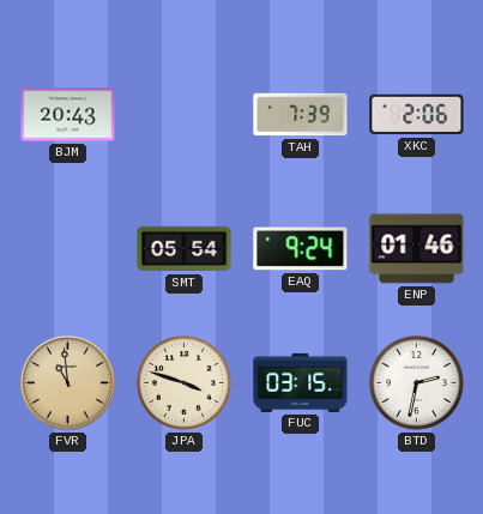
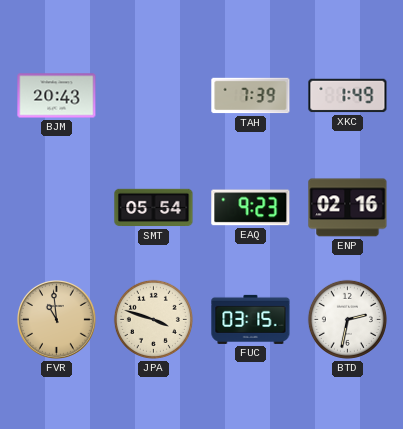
XKC: 2:06 -> 1:49
EAQ: 9:24 -> 9:23
ENP: 01:46 -> 02:16
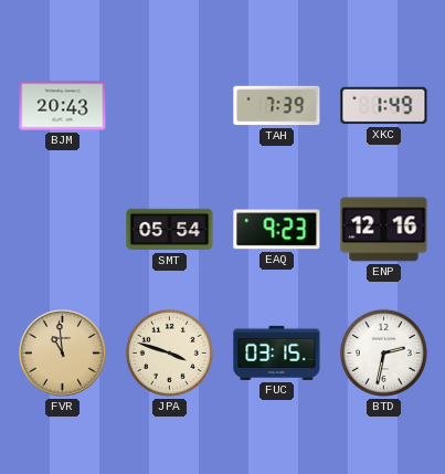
ENP: 02:16 -> 12:16
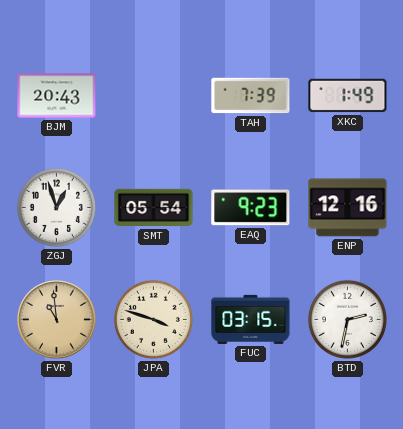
ZGJ: none -> 12:57
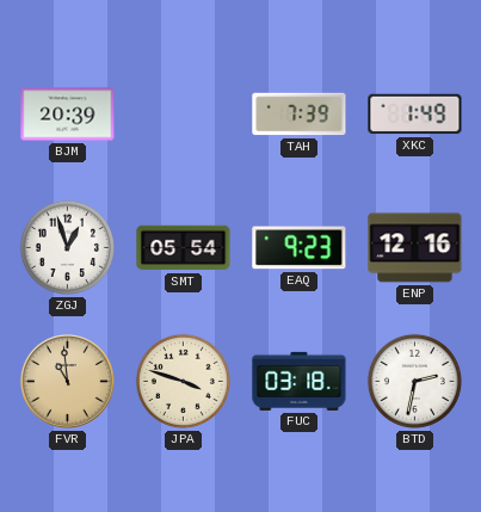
BJM: 20:43 -> 20:39
FUC: 03:15 -> 03:18
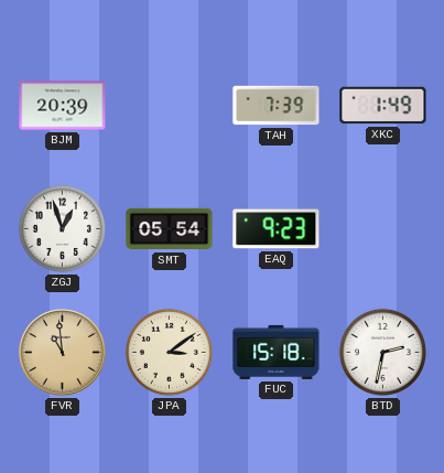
ENP: 12:16 -> none
JPA: 3:48 -> 3:09
FUC: 03:18 -> 15:18
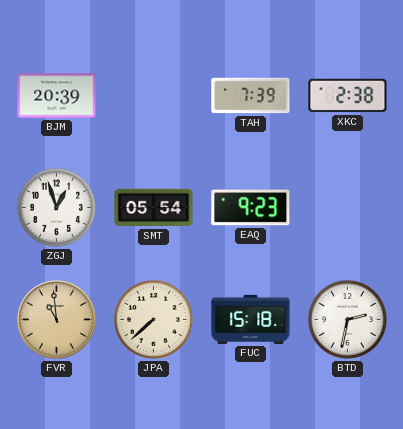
XKC: 1:49 -> 2:38
JPA: 3:09 -> 7:38
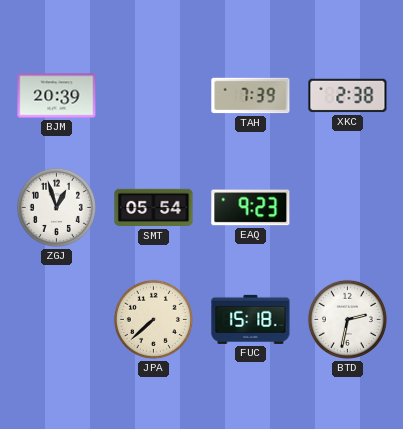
FVR: 10:59 -> none
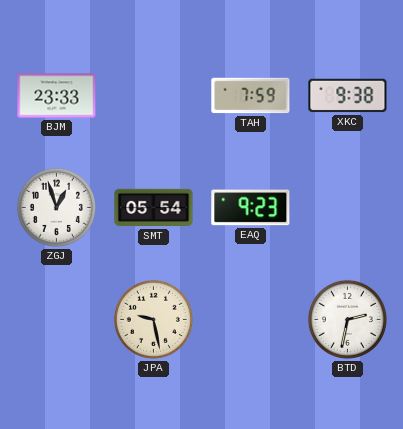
BJM: 20:39 -> 23:33
TAH: 7:39 -> 7:59
XKC: 2:38 -> 9:38
JPA: 7:38 -> 9:28
FUC: 15:18 -> none
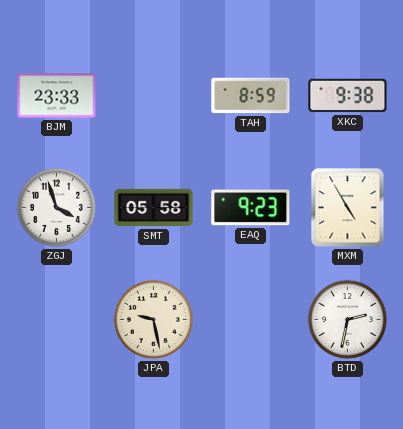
TAH: 7:59 -> 8:59
ZGJ: 12:57 -> 3:57
SMT: 05:54 -> 05:58
MXM: none -> 4:55
